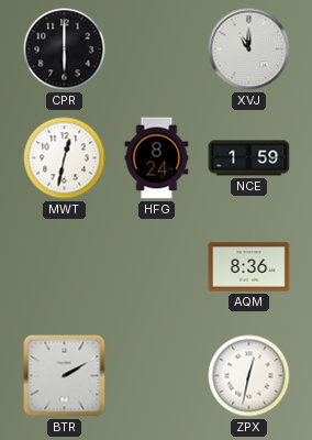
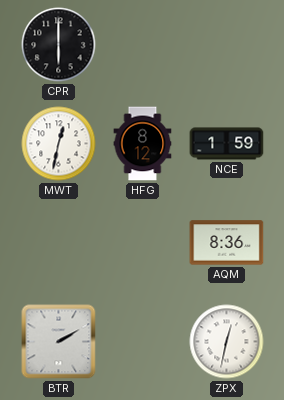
XVJ: 11:00 -> none
HFG: 8:24 -> 8:12
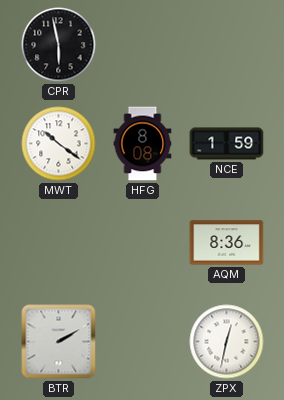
CPR: 6:00 -> 5:58
MWT: 12:32 -> 10:21
HFG: 8:12 -> 8:08
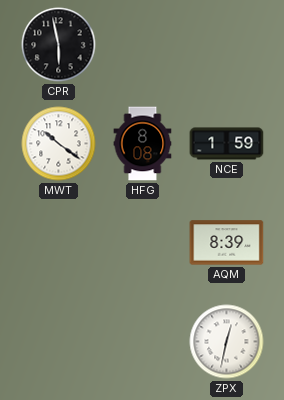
AQM: 8:36 -> 8:39
BTR: 2:10 -> none
